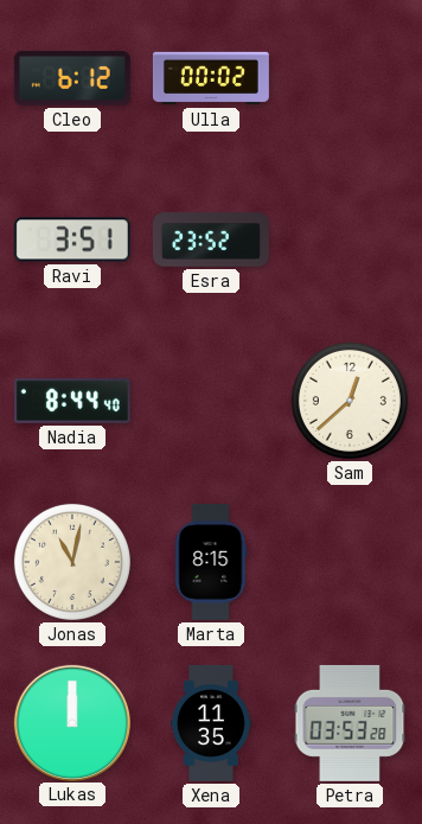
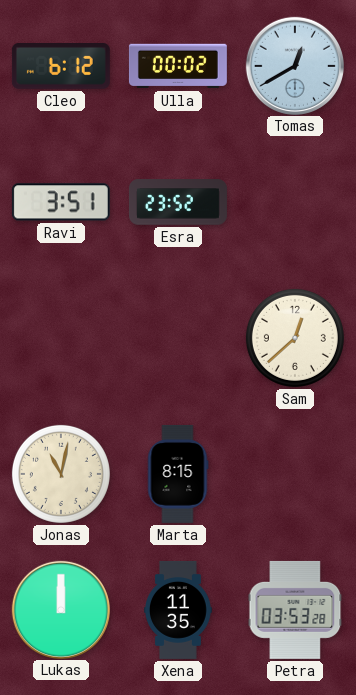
Tomas: none -> 12:40
Nadia: 8:44 -> none
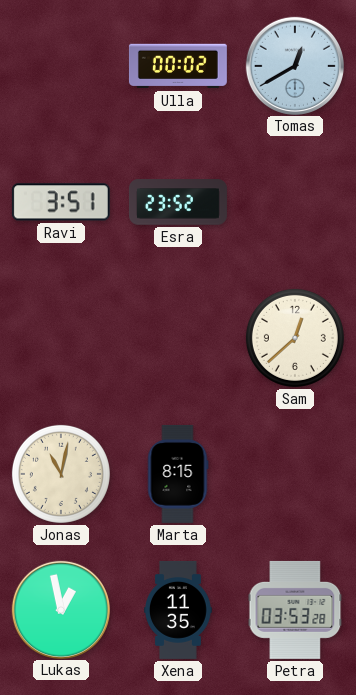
Cleo: 6:12 -> none
Lukas: 12:00 -> 12:58
